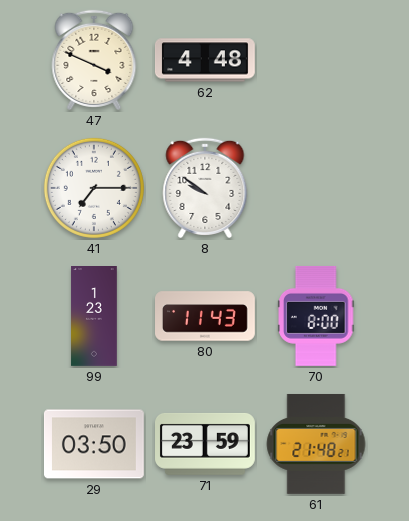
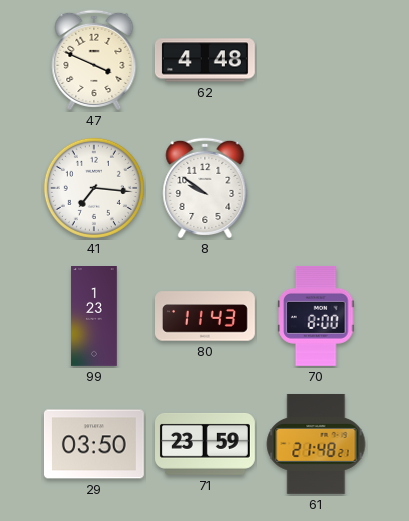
41: 7:15 -> 7:16
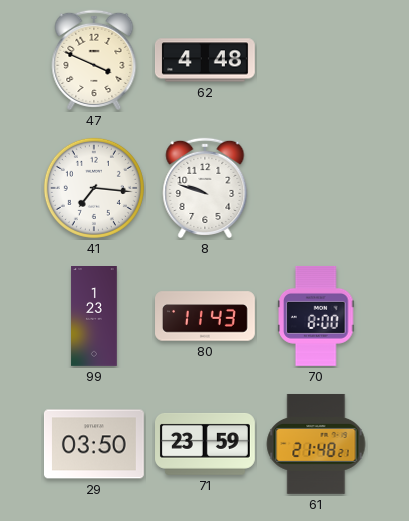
8: 9:51 -> 9:48
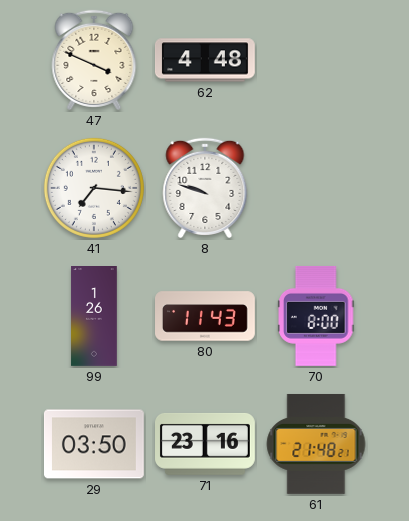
99: 1:23 -> 1:26
71: 23:59 -> 23:16
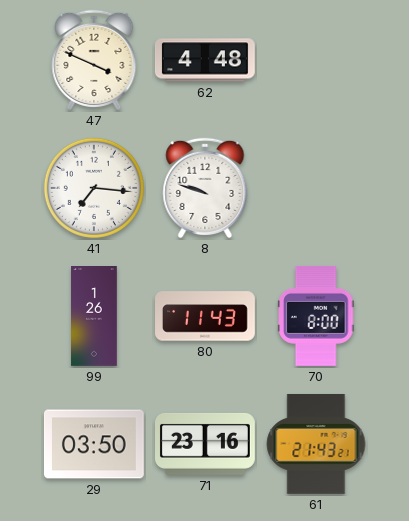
61: 21:48 -> 21:43
